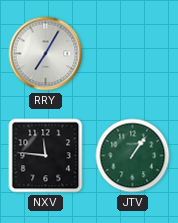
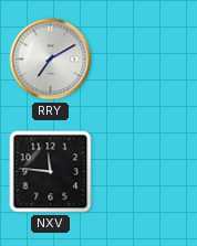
RRY: 7:05 -> 7:10
JTV: 1:06 -> none
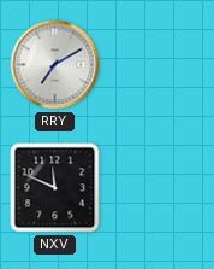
NXV: 11:46 -> 11:49
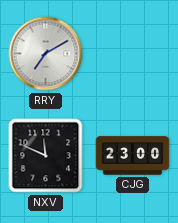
CJG: none -> 23:00
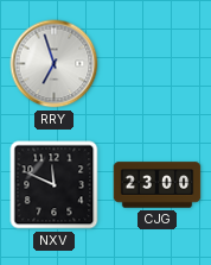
RRY: 7:10 -> 6:57
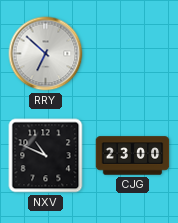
RRY: 6:57 -> 6:52
NXV: 11:49 -> 10:49
